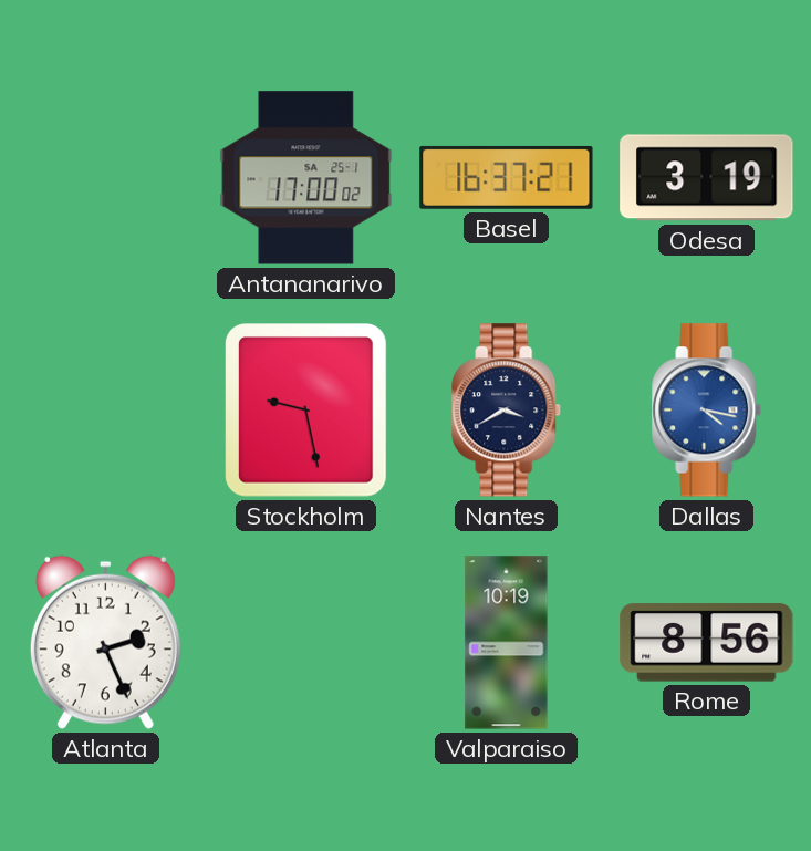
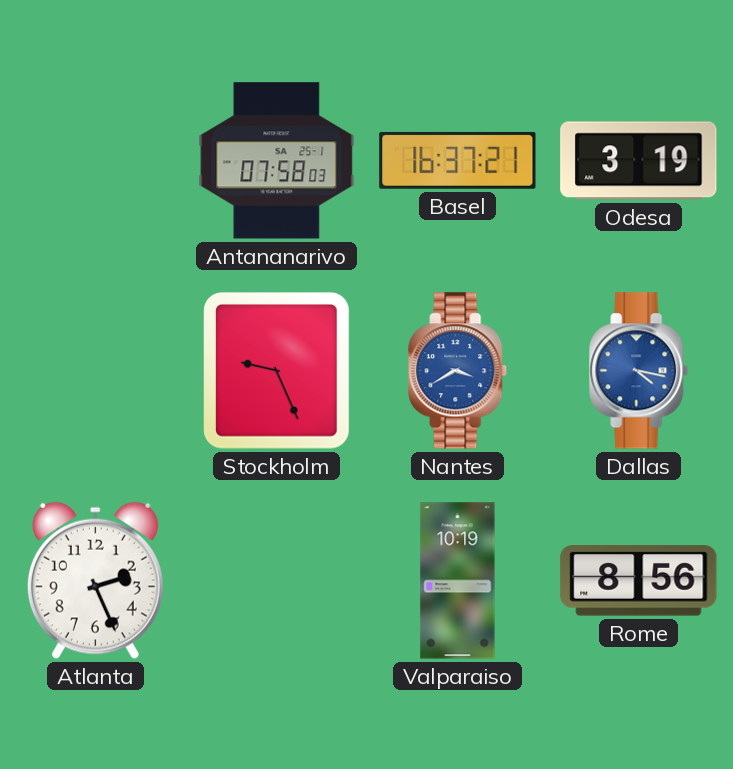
Antananarivo: 17:00 -> 07:58
Stockholm: 9:28 -> 9:26
Nantes dial: navy -> blue
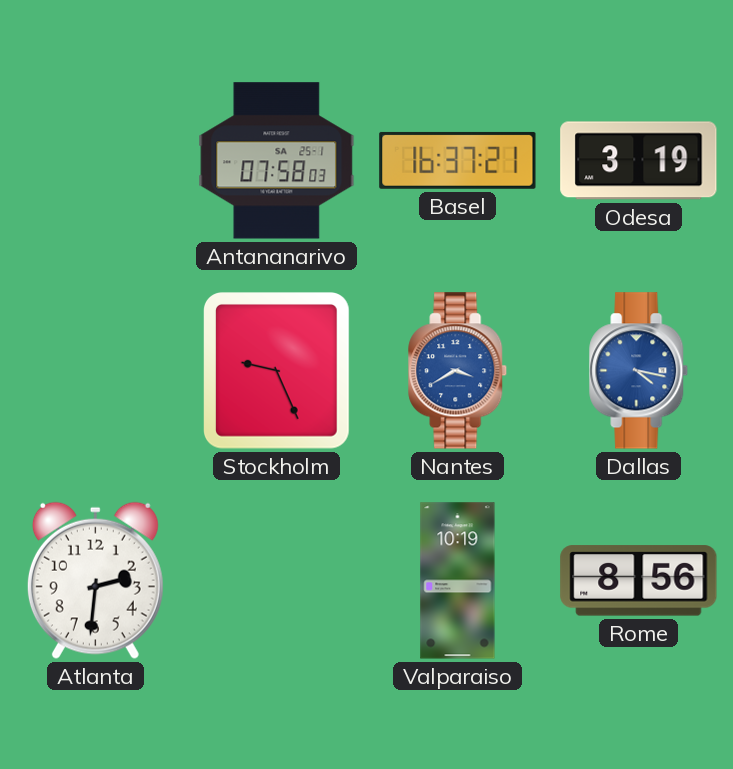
Atlanta: 2:26 -> 2:31
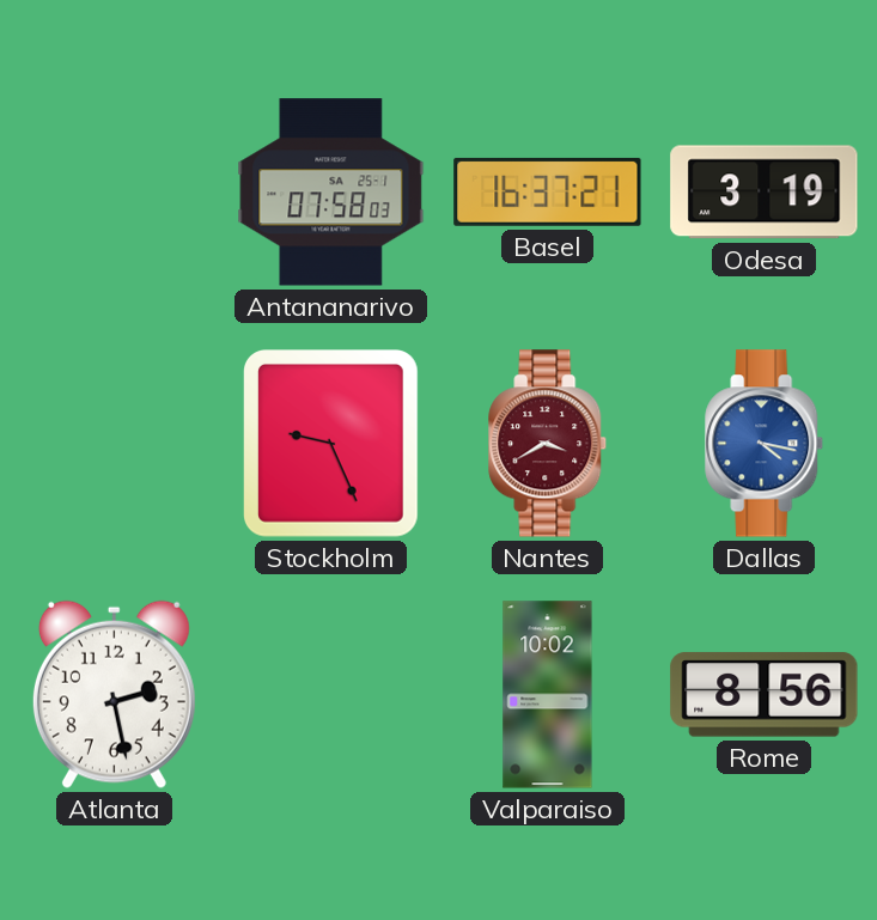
Nantes dial: blue -> burgundy
Atlanta: 2:31 -> 2:28
Valparaiso: 10:19 -> 10:02
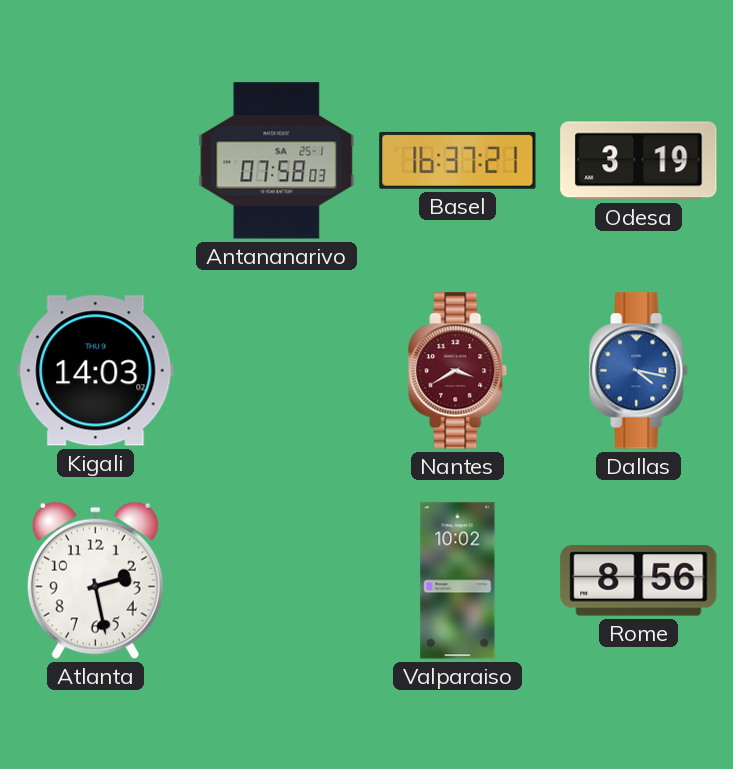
Kigali: none -> 14:03
Stockholm: 9:26 -> none
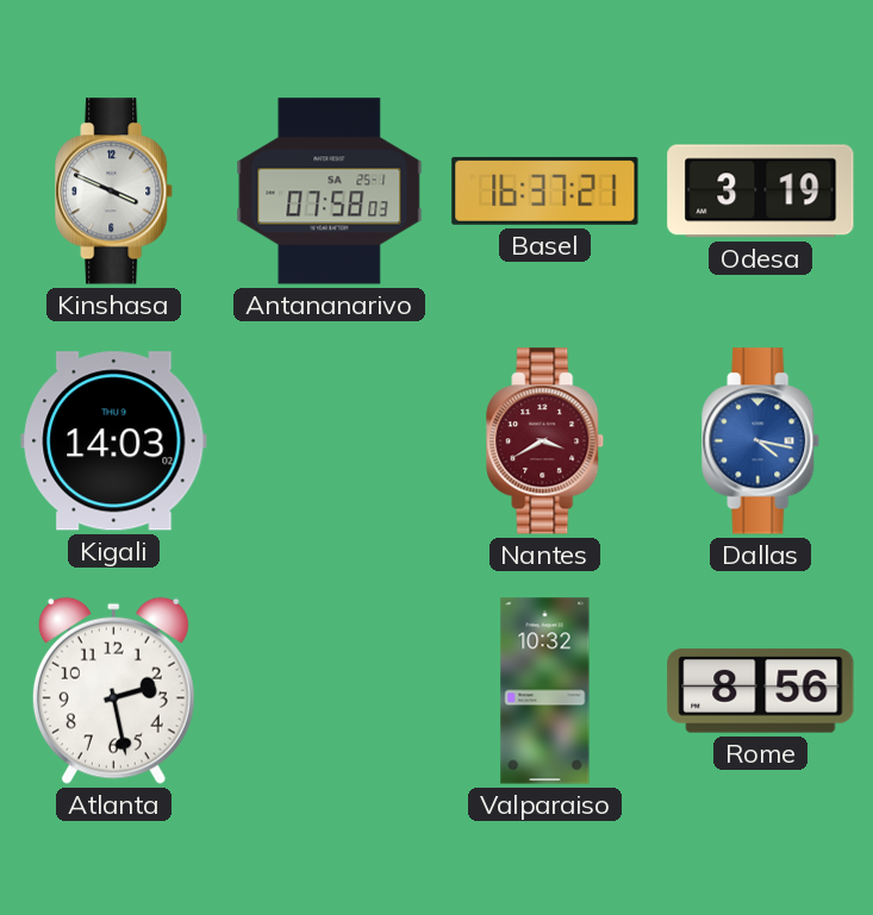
Kinshasa: none -> 3:49
Valparaiso: 10:02 -> 10:32
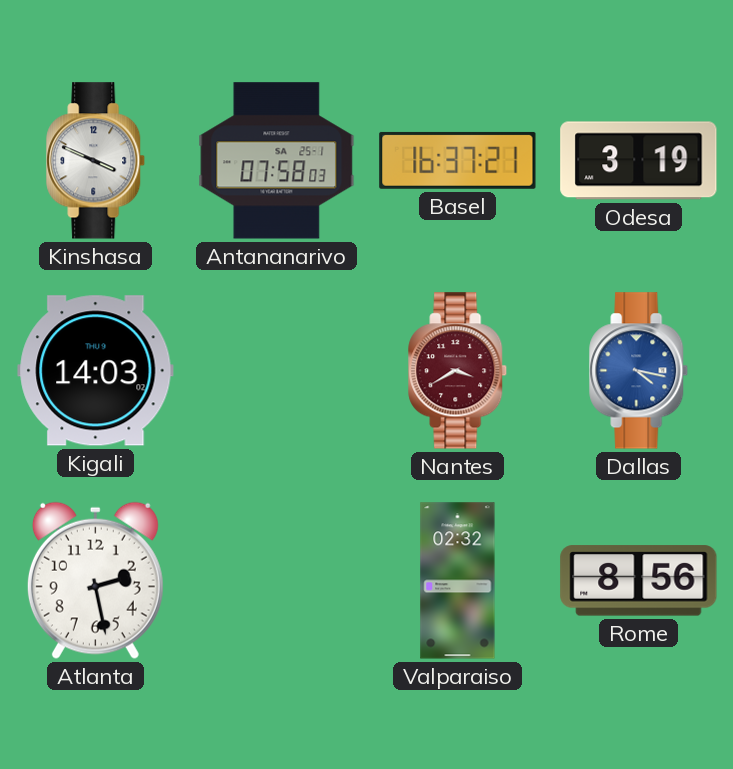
Valparaiso: 10:32 -> 02:32
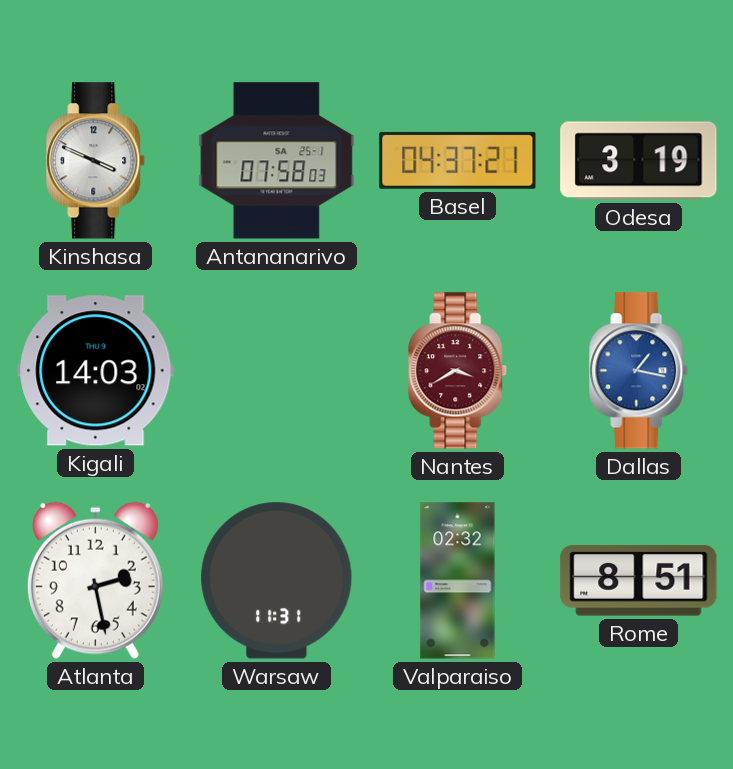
Basel: 16:37 -> 04:37
Dallas: 4:17 -> 1:17
Warsaw: none -> 11:31
Rome: 8:56 -> 8:51
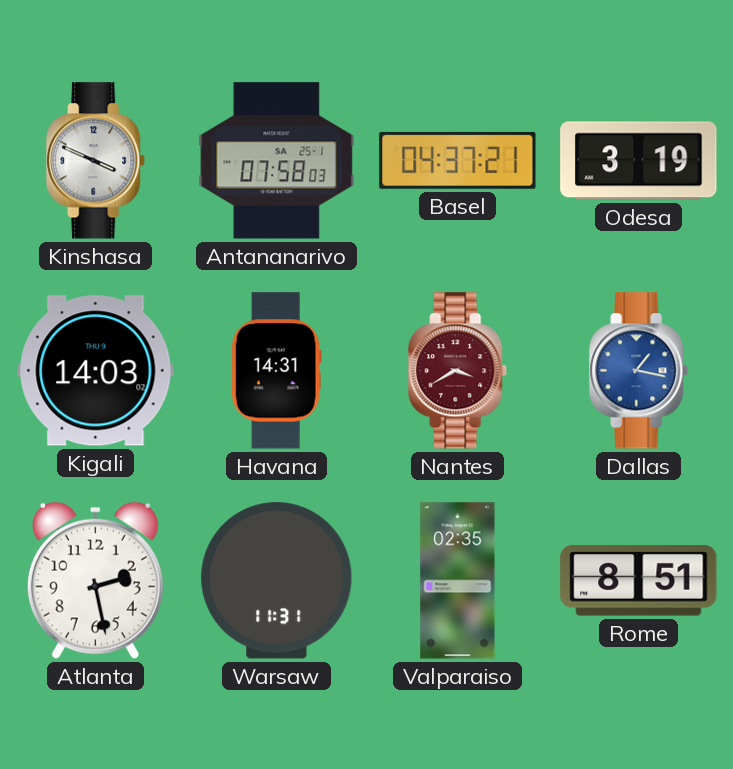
Havana: none -> 14:31
Valparaiso: 02:32 -> 02:35
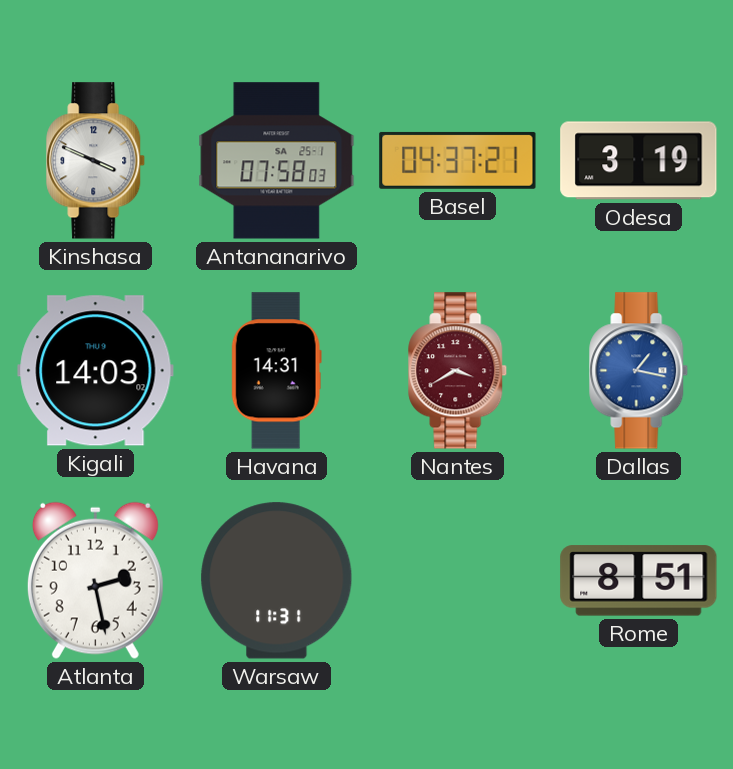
Valparaiso: 02:35 -> none
